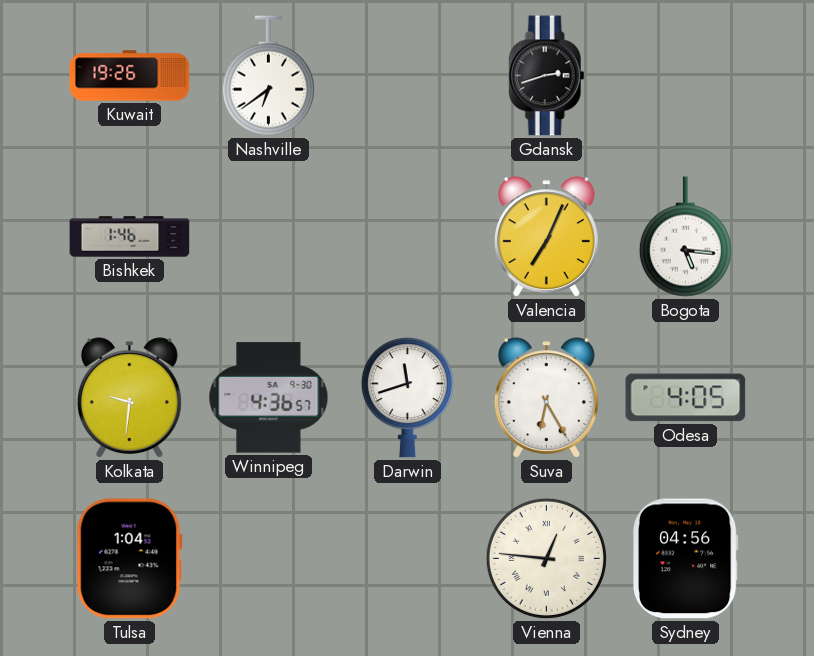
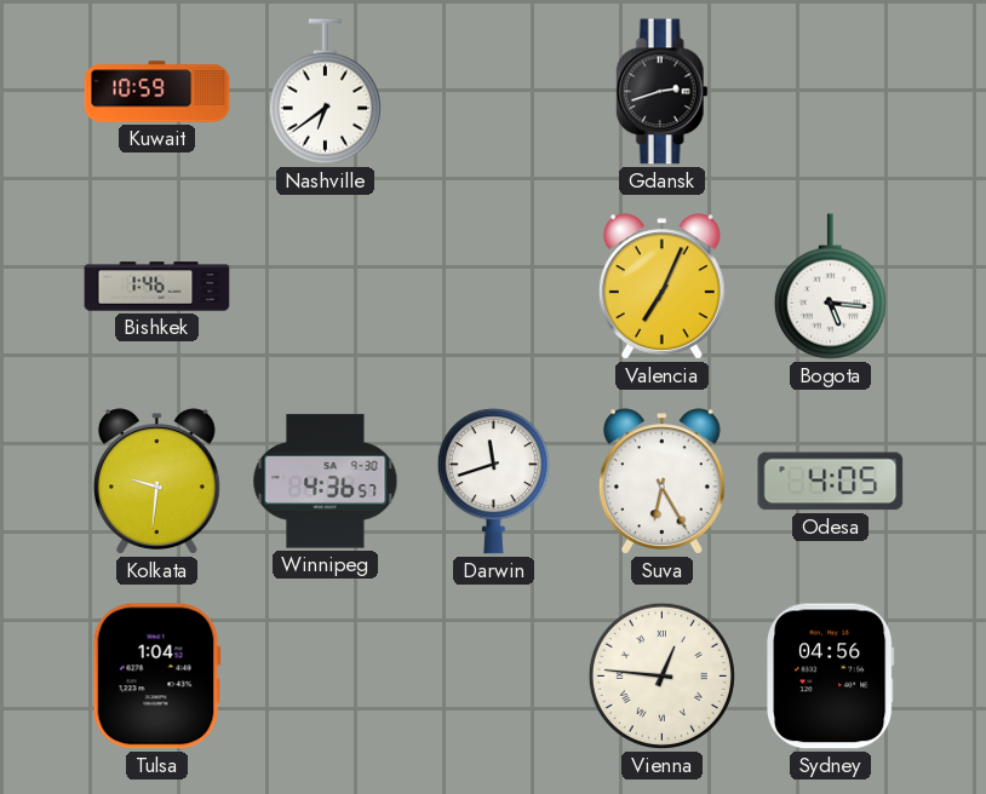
Kuwait: 19:26 -> 10:59
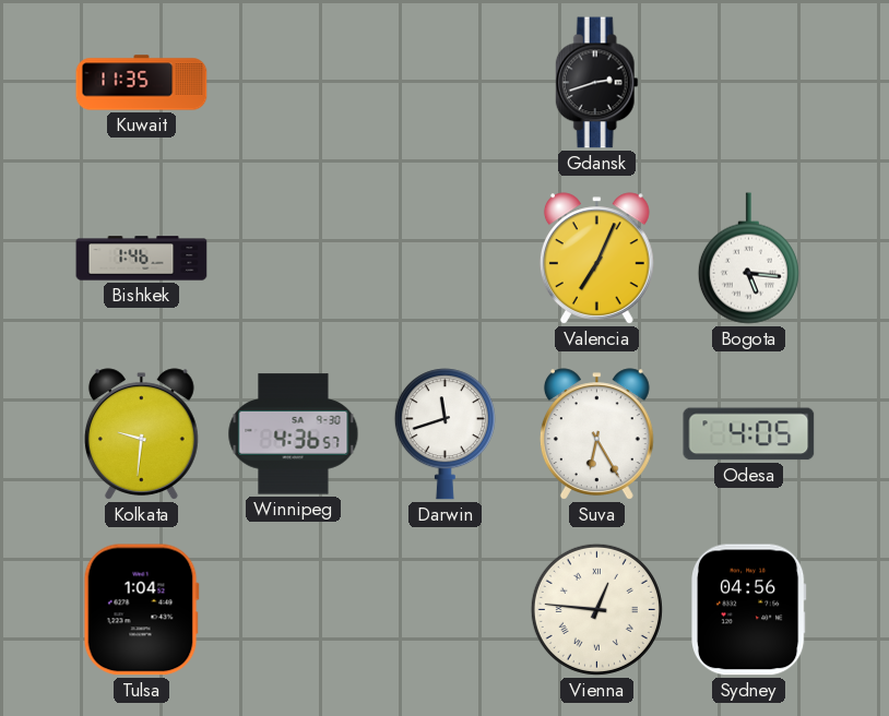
Kuwait: 10:59 -> 11:35
Nashville: 6:39 -> none
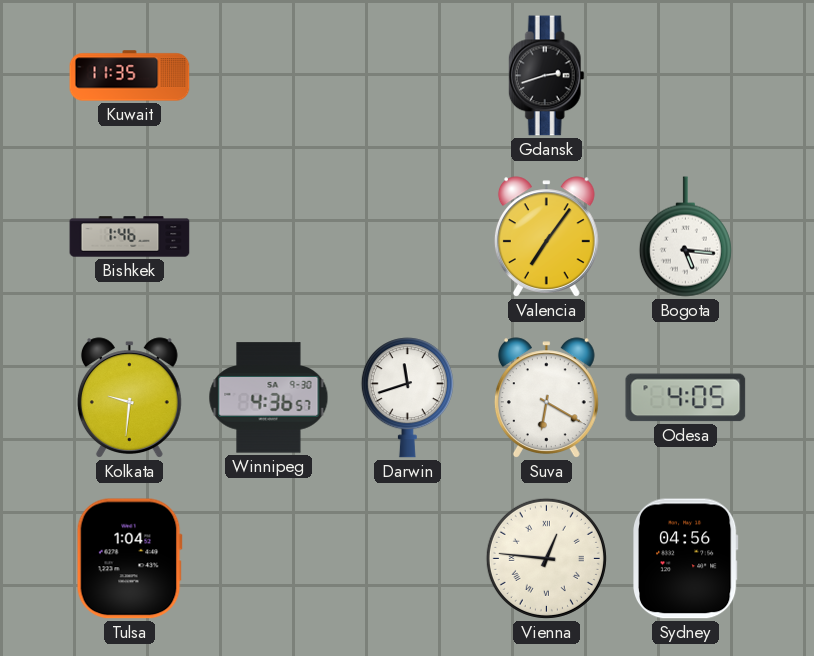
Valencia: 7:04 -> 7:06
Suva: 6:25 -> 6:20
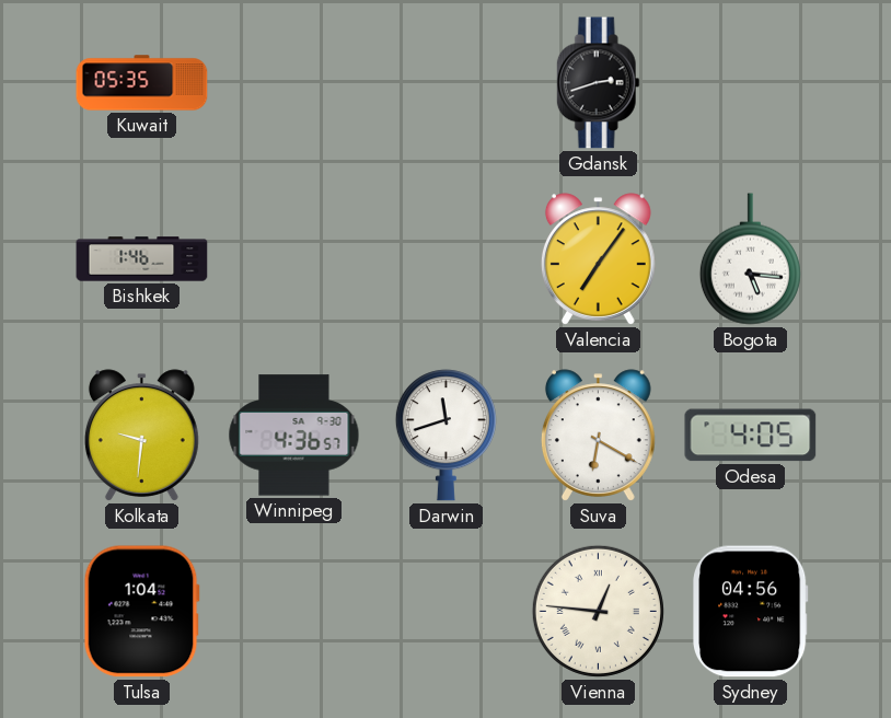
Kuwait: 11:35 -> 05:35
